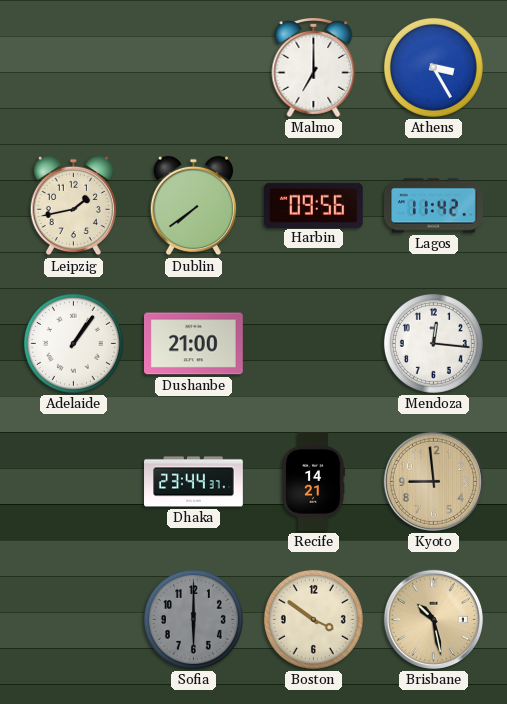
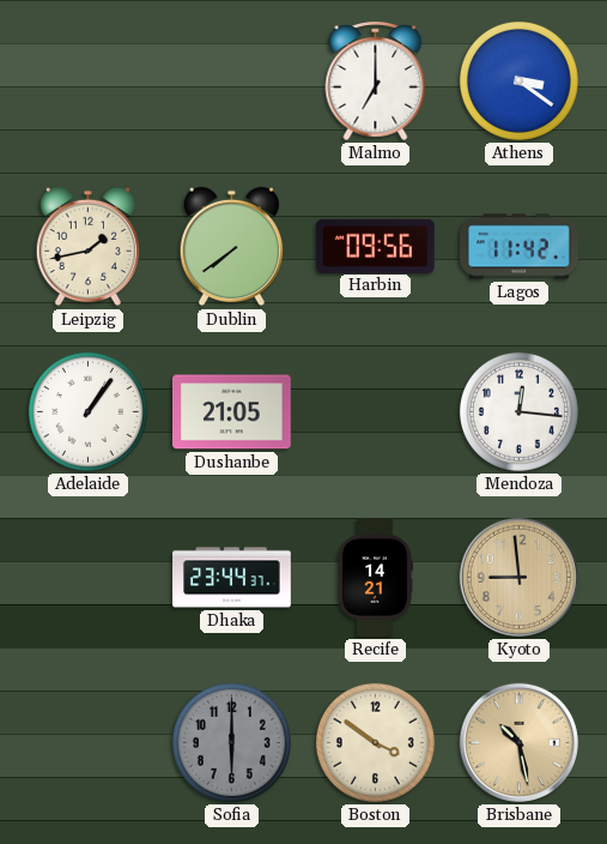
Athens: 3:25 -> 3:21
Dushanbe: 21:00 -> 21:05
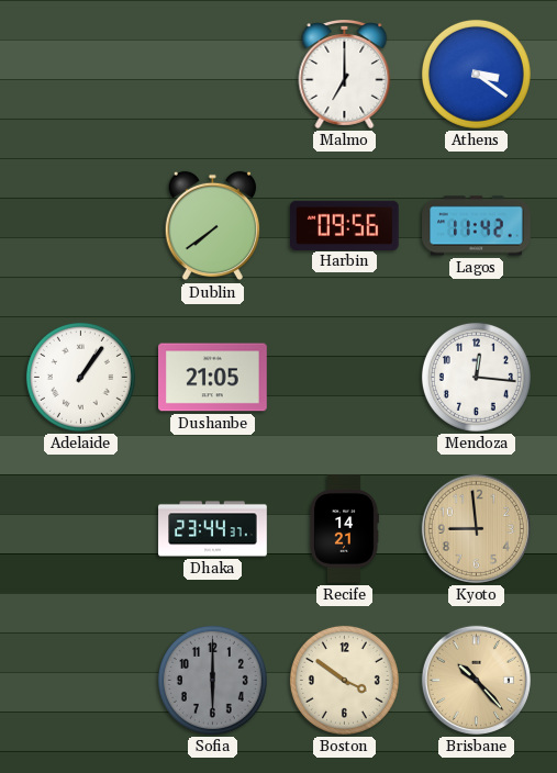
Leipzig: 1:43 -> none
Brisbane: 10:28 -> 10:23
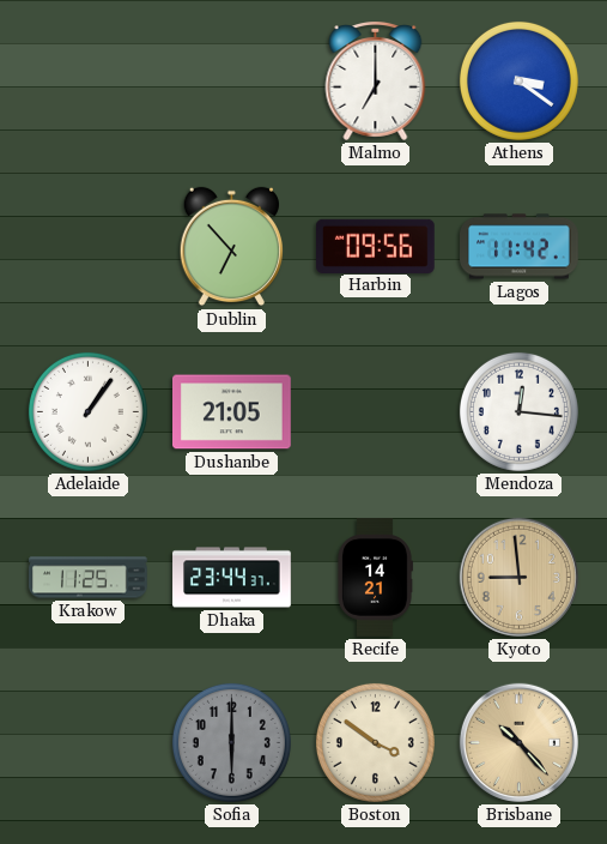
Dublin: 7:39 -> 6:53
Krakow: none -> 11:25
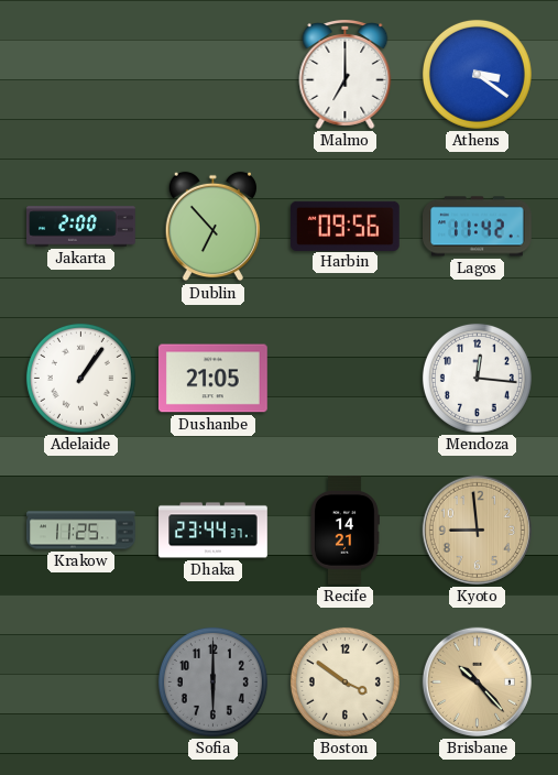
Jakarta: none -> 2:00
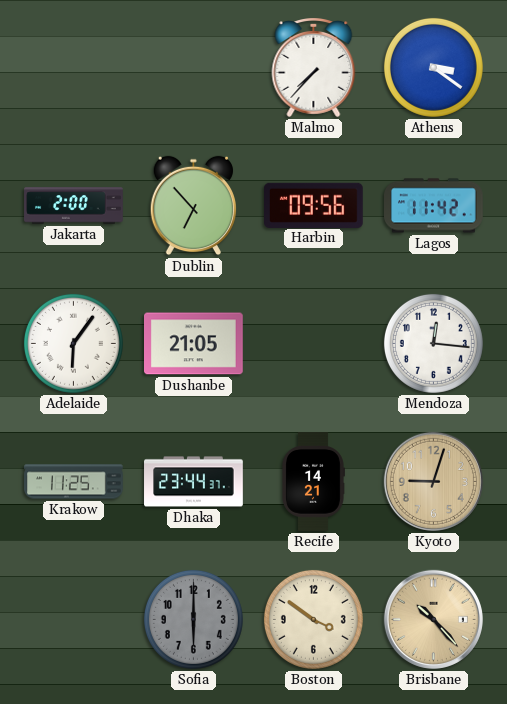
Malmo: 7:00 -> 7:37
Adelaide: 1:06 -> 6:06
Kyoto: 8:59 -> 9:03
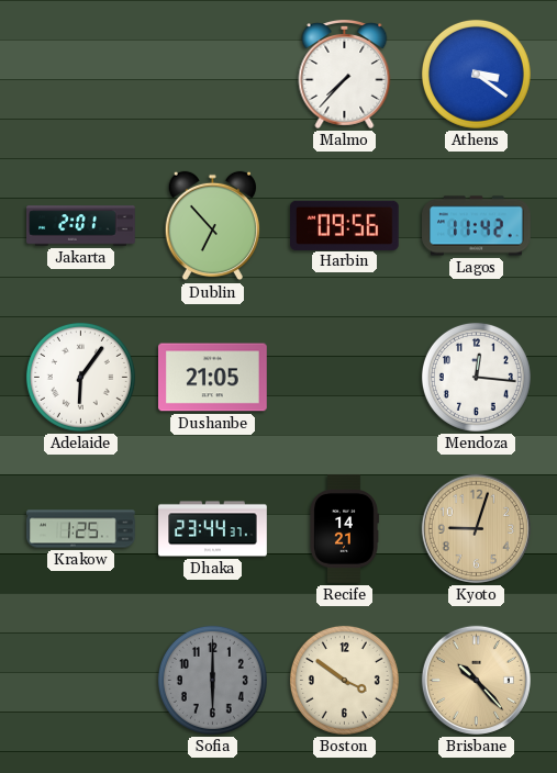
Jakarta: 2:00 -> 2:01
Krakow: 11:25 -> 1:25
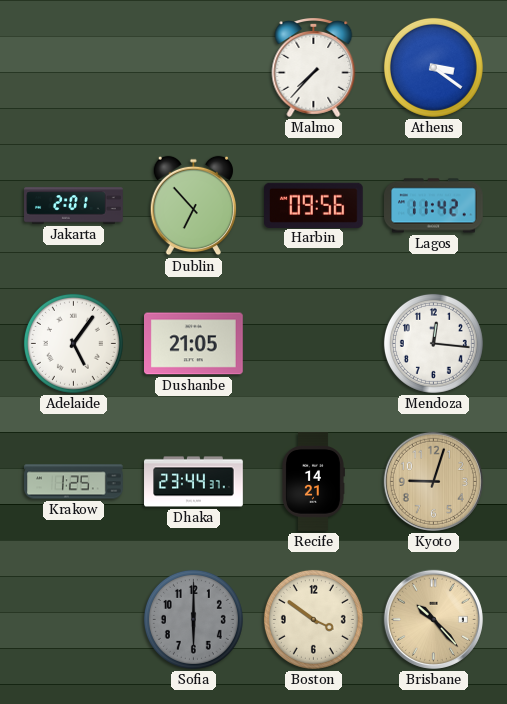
Adelaide: 6:06 -> 5:06
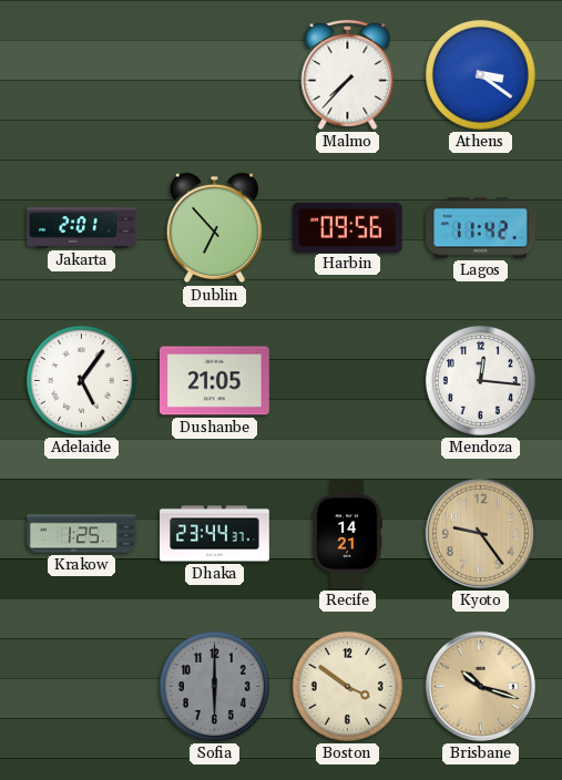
Kyoto: 9:03 -> 9:24
Brisbane: 10:23 -> 10:18
